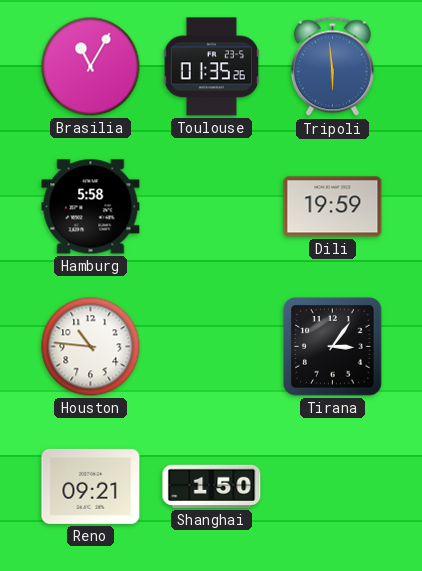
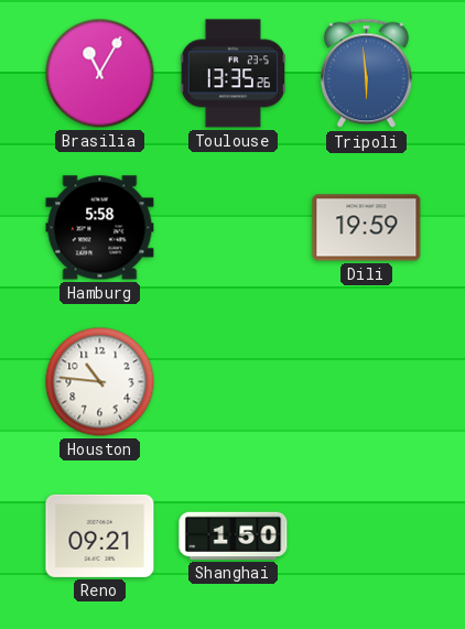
Toulouse: 01:35 -> 13:35
Tirana: 3:06 -> none
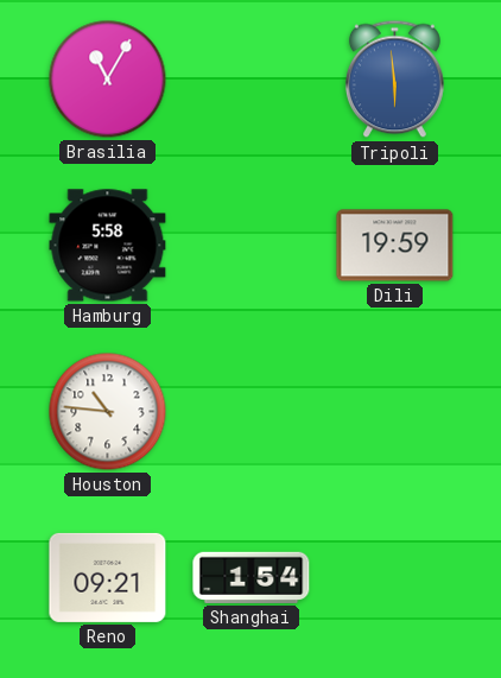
Toulouse: 13:35 -> none
Shanghai: 1:50 -> 1:54
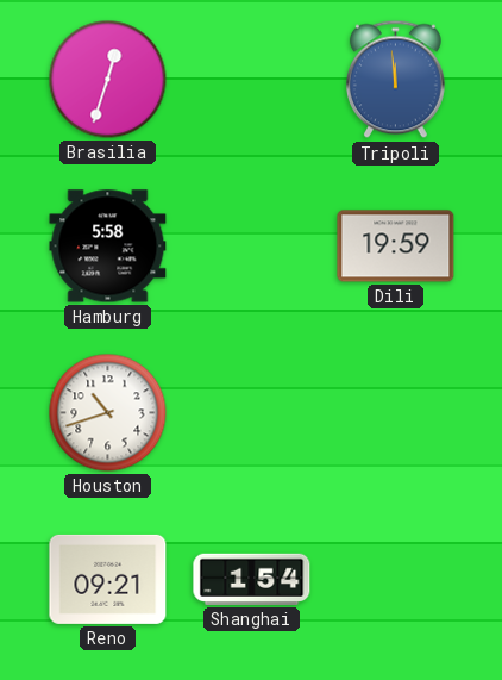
Brasilia: 11:05 -> 12:33
Tripoli: 5:59 -> 11:59
Houston: 10:46 -> 10:42
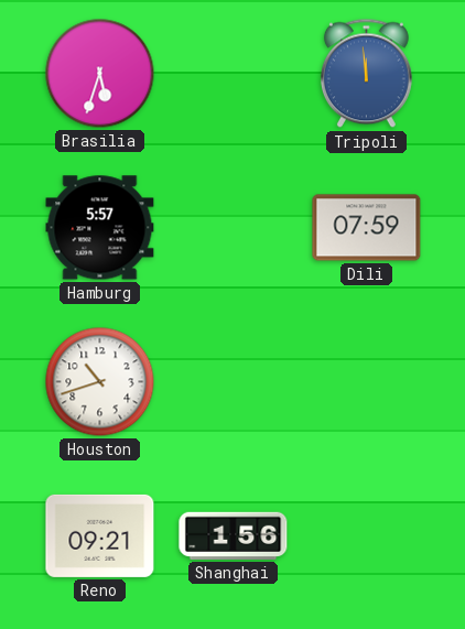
Brasilia: 12:33 -> 5:33
Hamburg: 5:58 -> 5:57
Dili: 19:59 -> 07:59
Shanghai: 1:54 -> 1:56
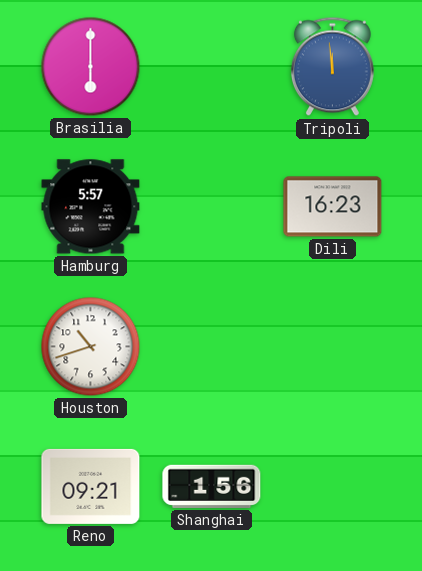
Brasilia: 5:33 -> 6:00
Dili: 07:59 -> 16:23
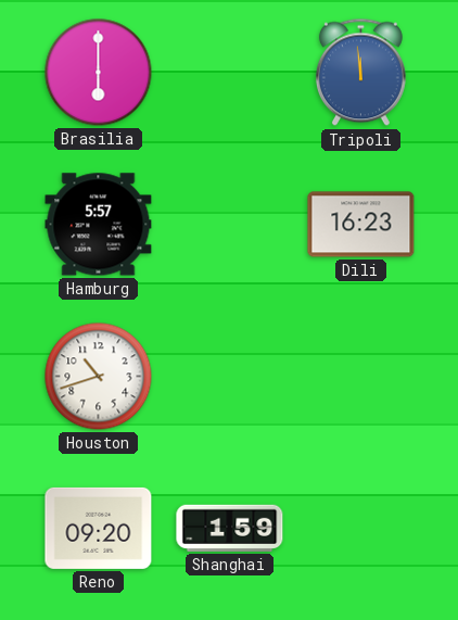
Reno: 09:21 -> 09:20
Shanghai: 1:56 -> 1:59
